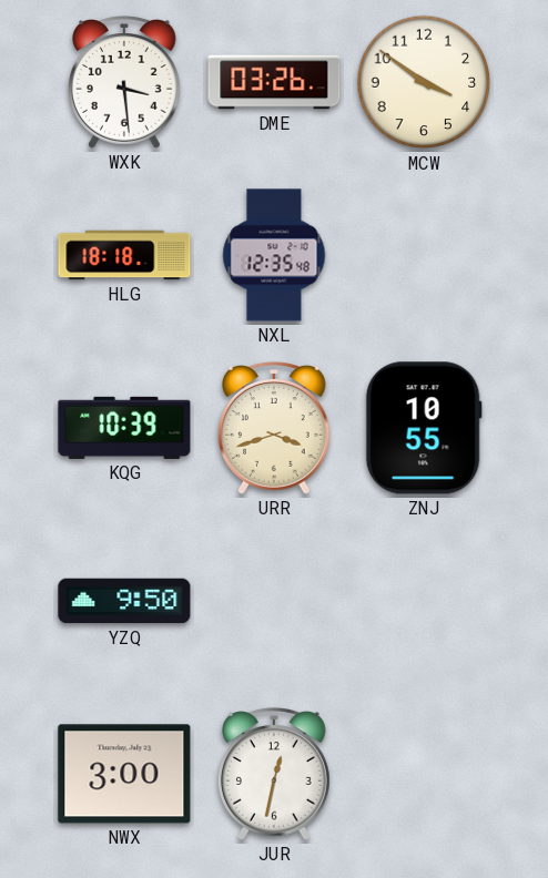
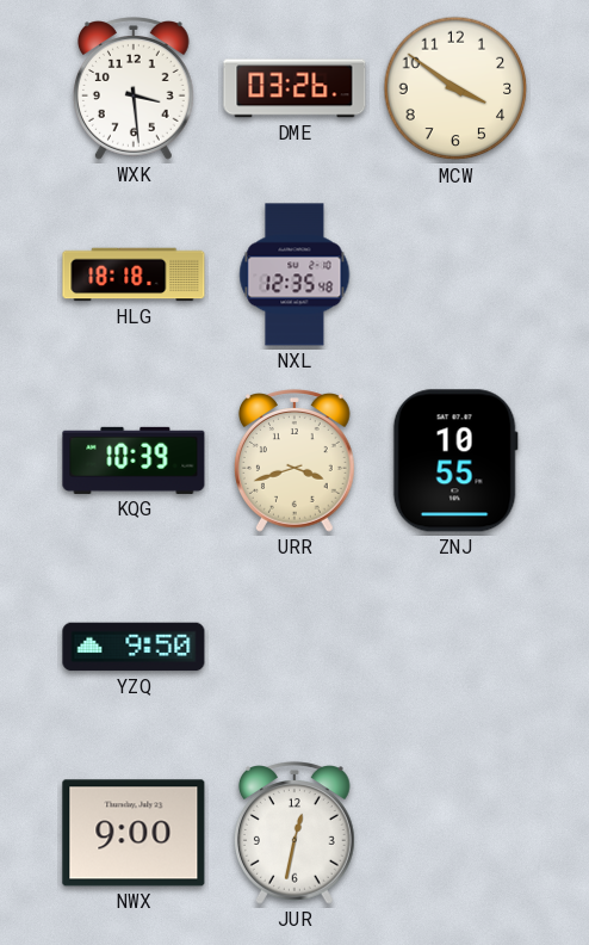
NWX: 3:00 -> 9:00
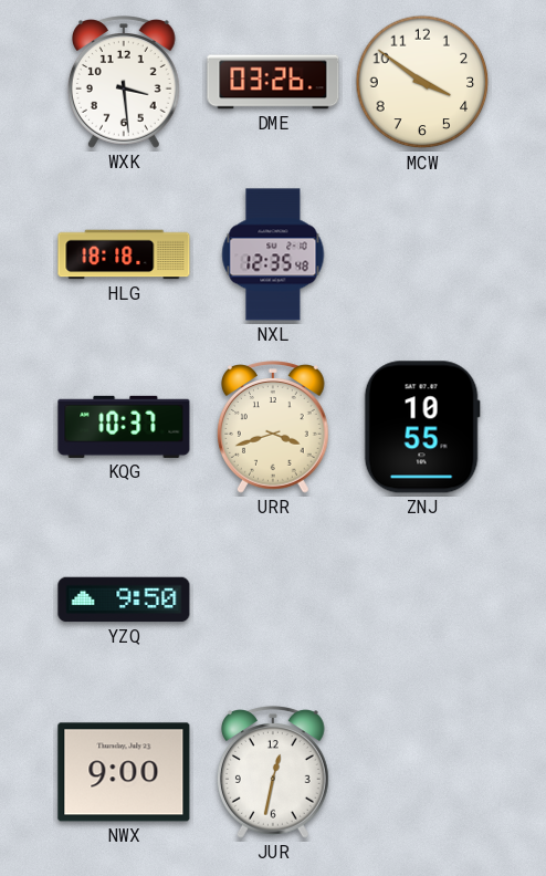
KQG: 10:39 -> 10:37
